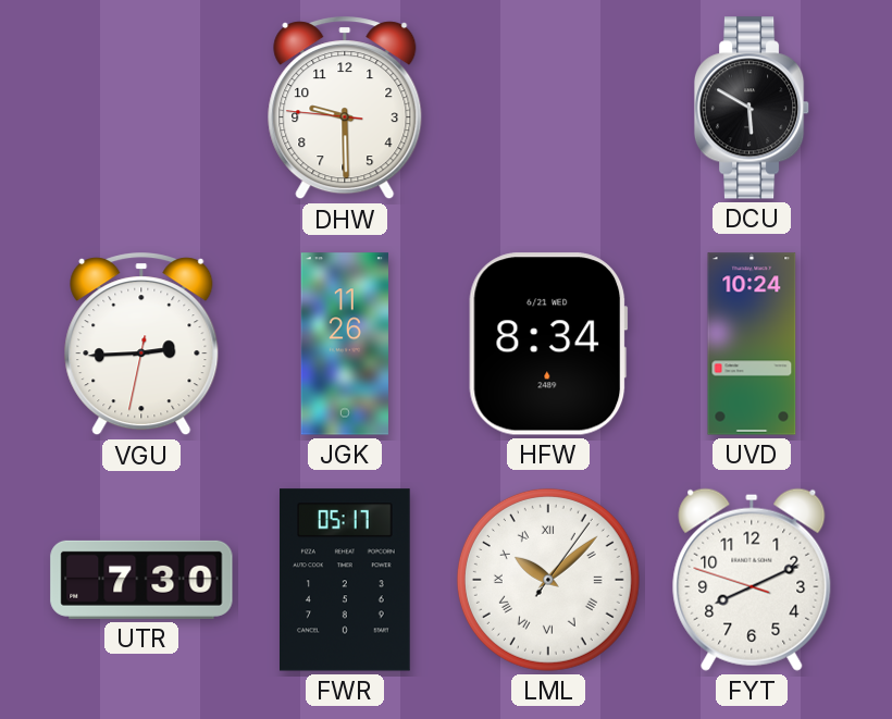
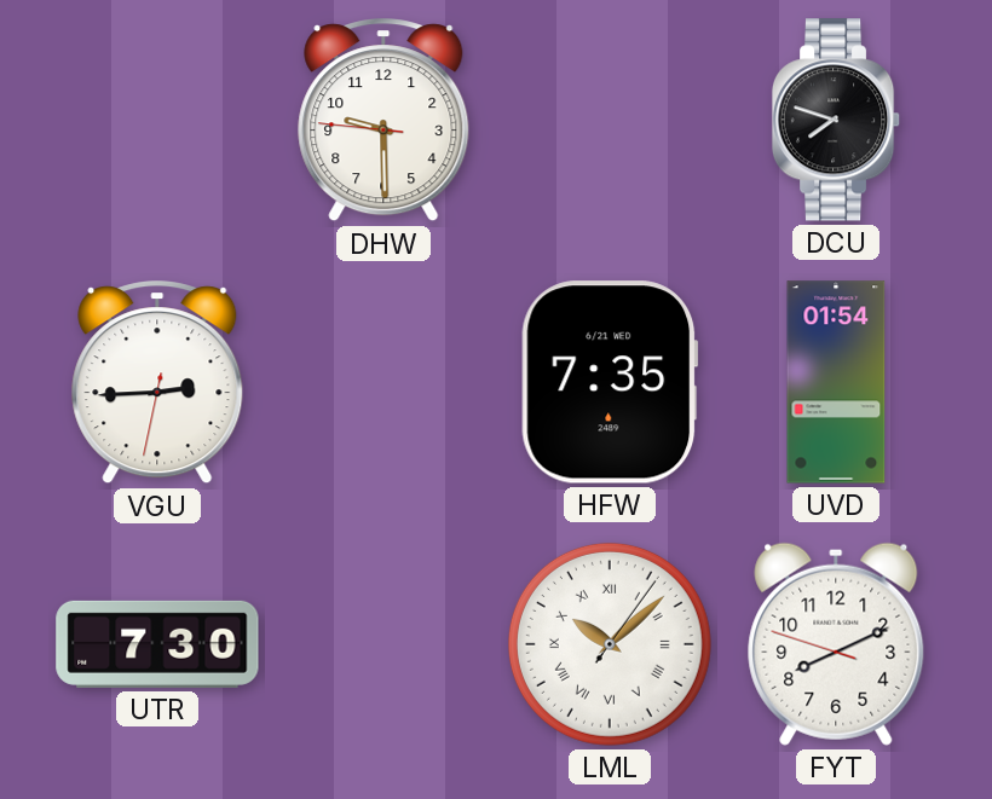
DCU: 5:50 -> 7:48
JGK: 11:26 -> none
HFW: 8:34 -> 7:35
UVD: 10:24 -> 01:54
FWR: 05:17 -> none
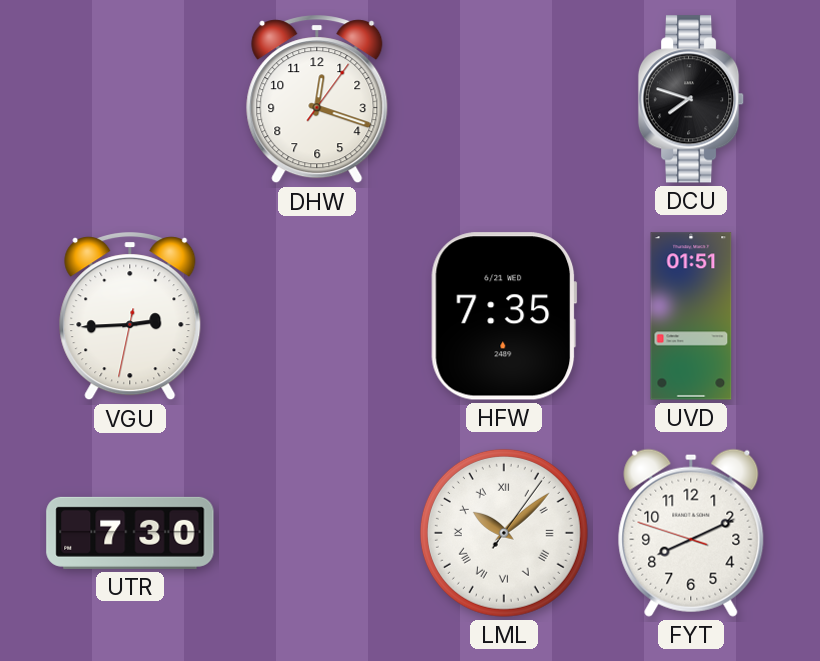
DHW: 9:29 -> 12:18
UVD: 01:54 -> 01:51
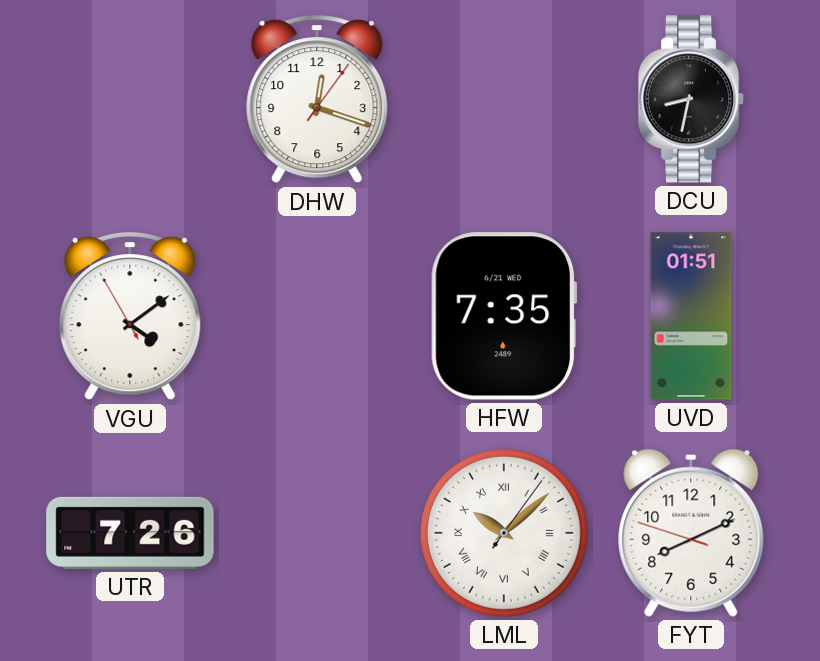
DCU: 7:48 -> 8:32
VGU: 2:44 -> 4:08
UTR: 7:30 -> 7:26
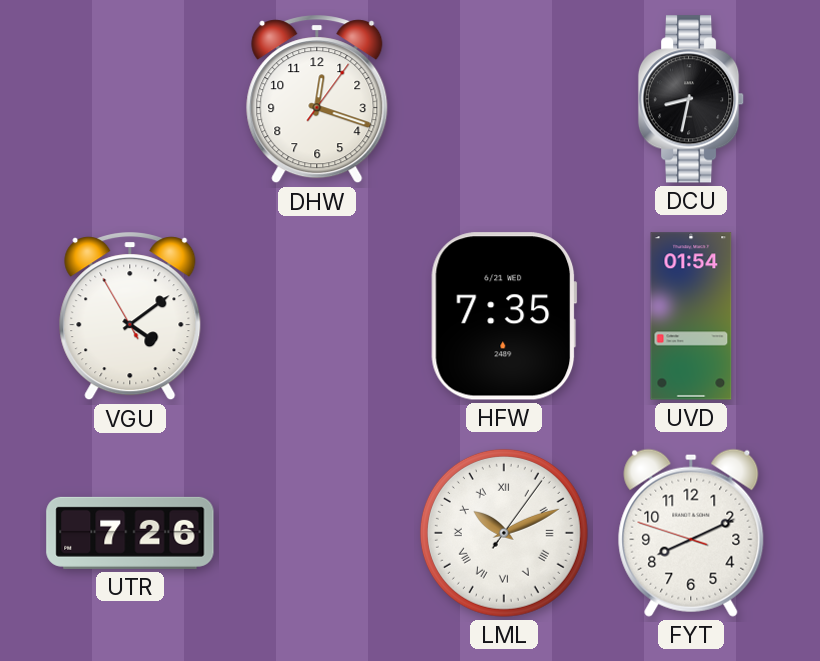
UVD: 01:51 -> 01:54
LML: 10:08 -> 10:11
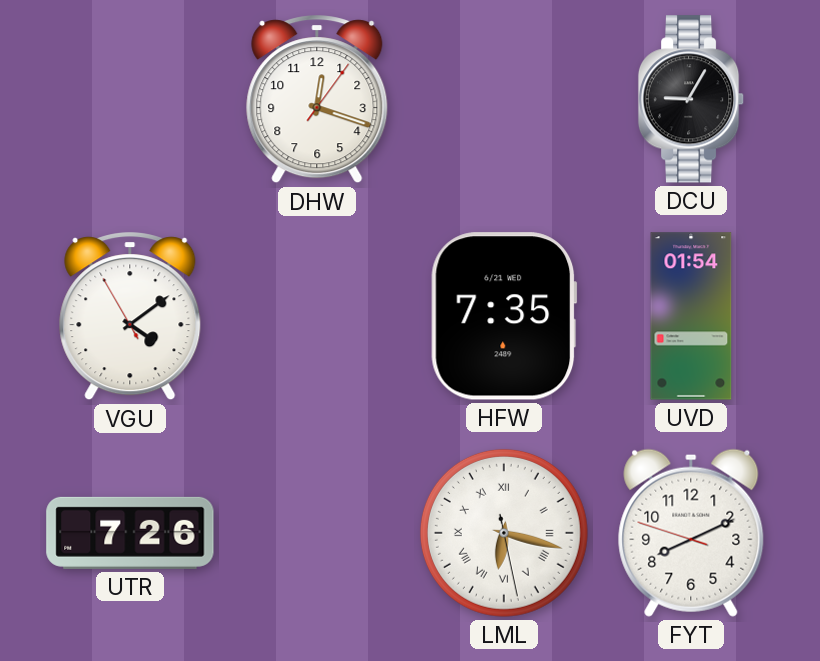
DCU: 8:32 -> 9:05
LML: 10:11 -> 6:17
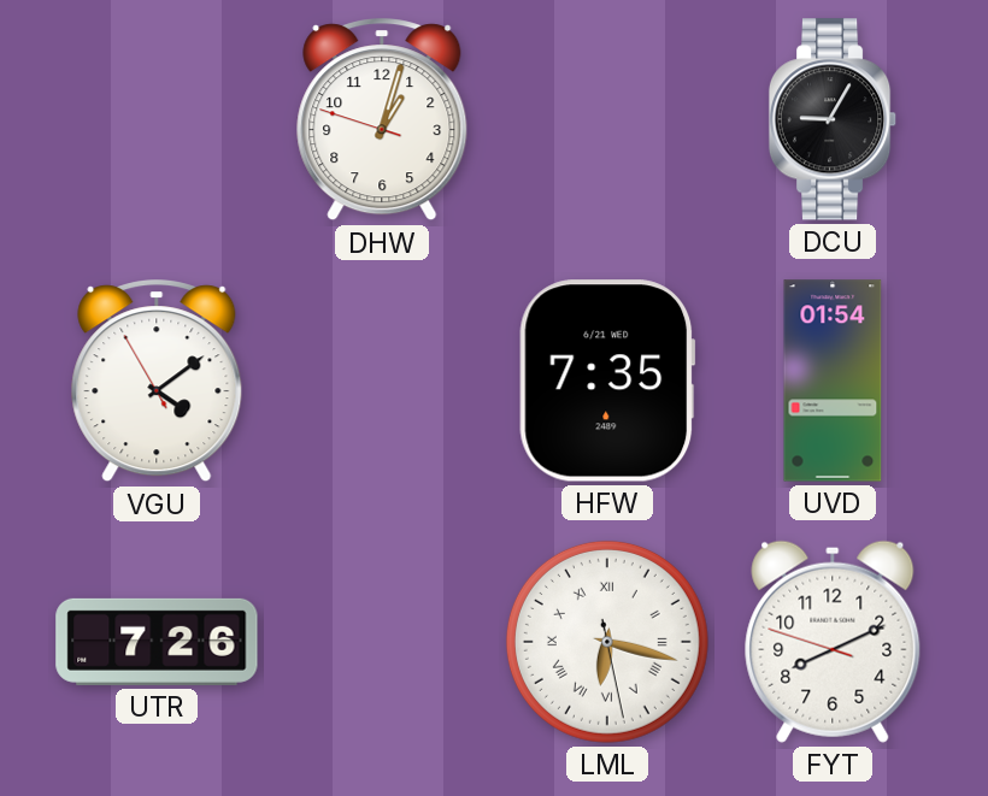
DHW: 12:18 -> 1:02
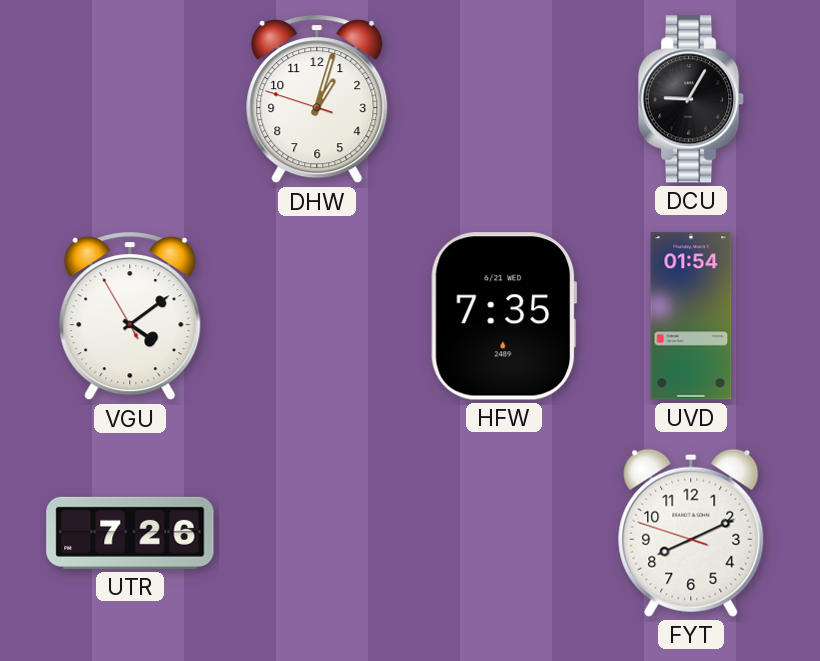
LML: 6:17 -> none
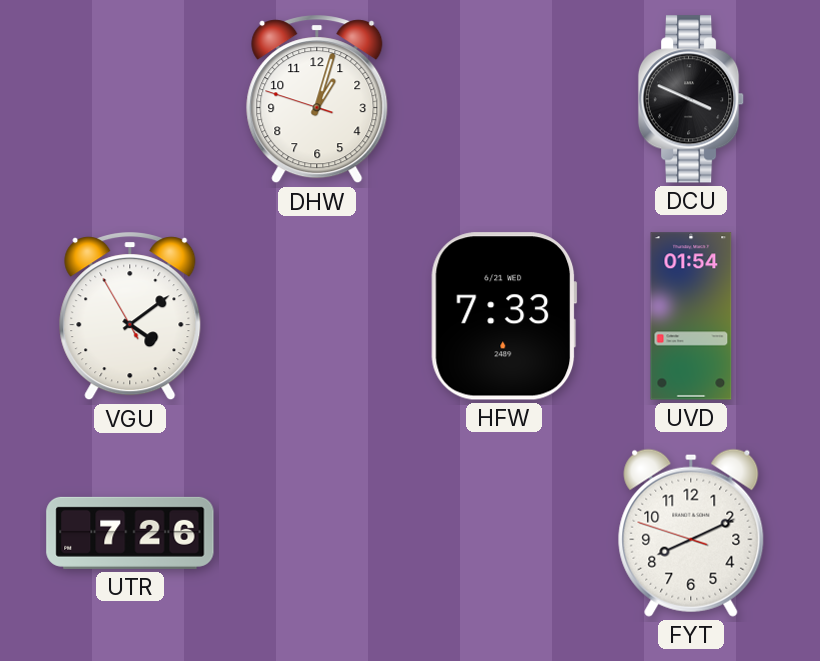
DCU: 9:05 -> 3:49
HFW: 7:35 -> 7:33
